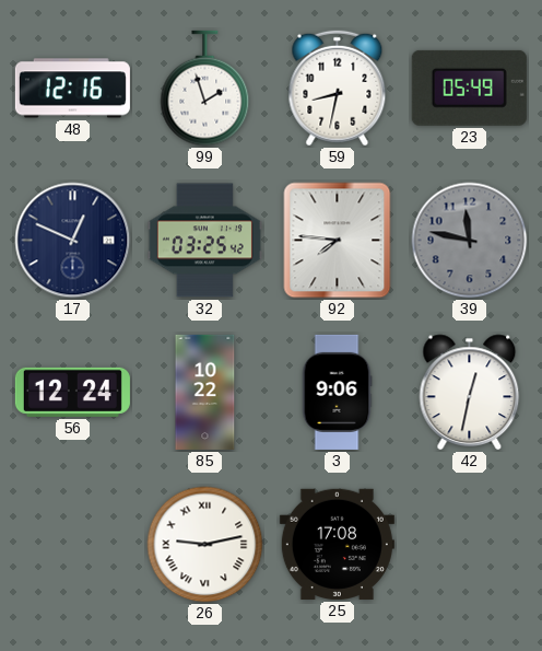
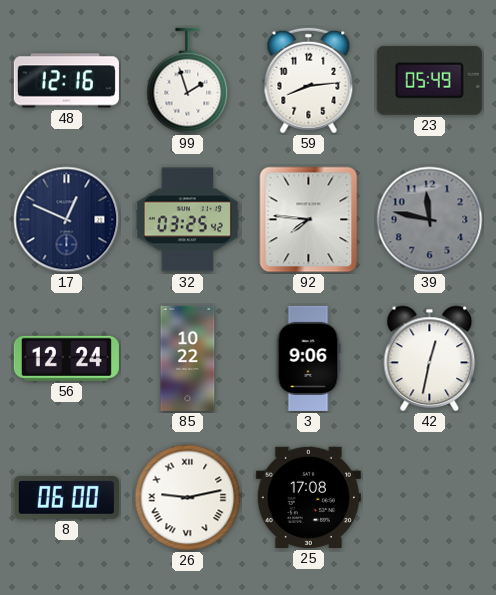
59: 8:32 -> 8:14
8: none -> 06:00
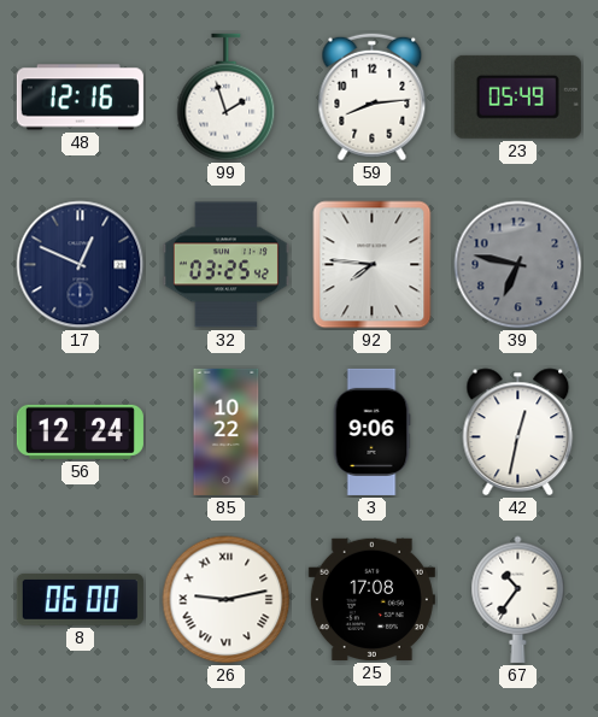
39: 11:47 -> 6:47
67: none -> 10:36
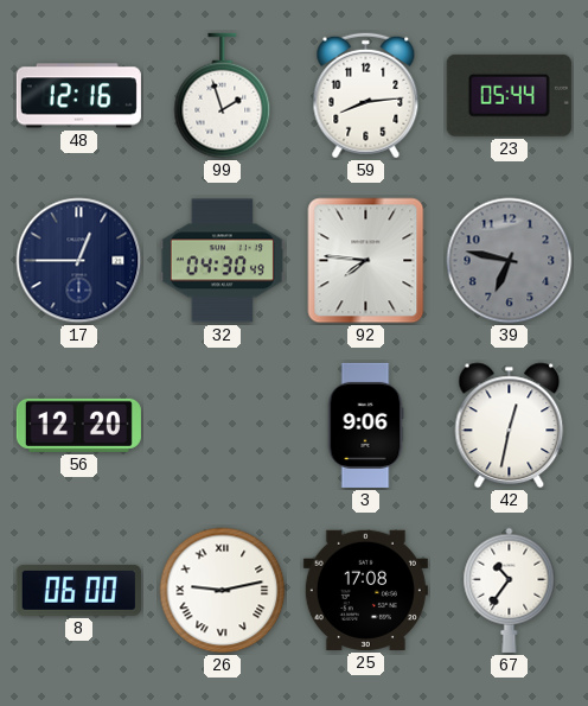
23: 05:49 -> 05:44
17: 12:49 -> 12:45
32: 03:25 -> 04:30
56: 12:24 -> 12:20
85: 10:22 -> none
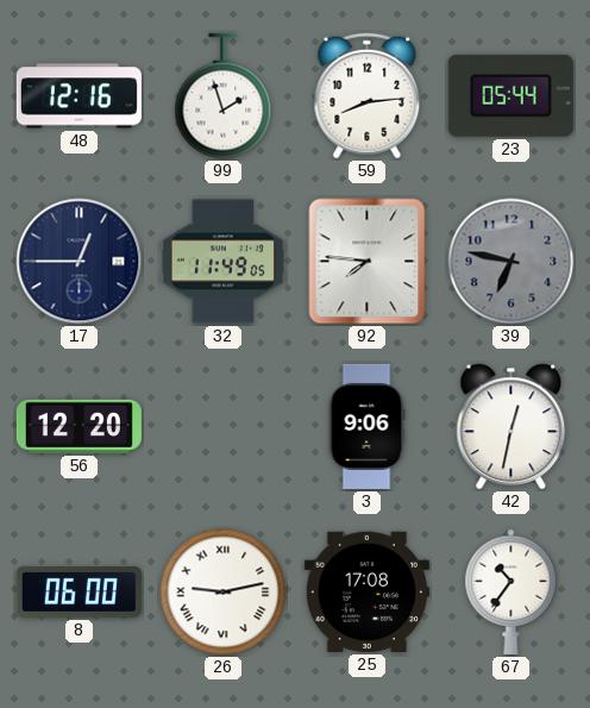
32: 04:30 -> 11:49
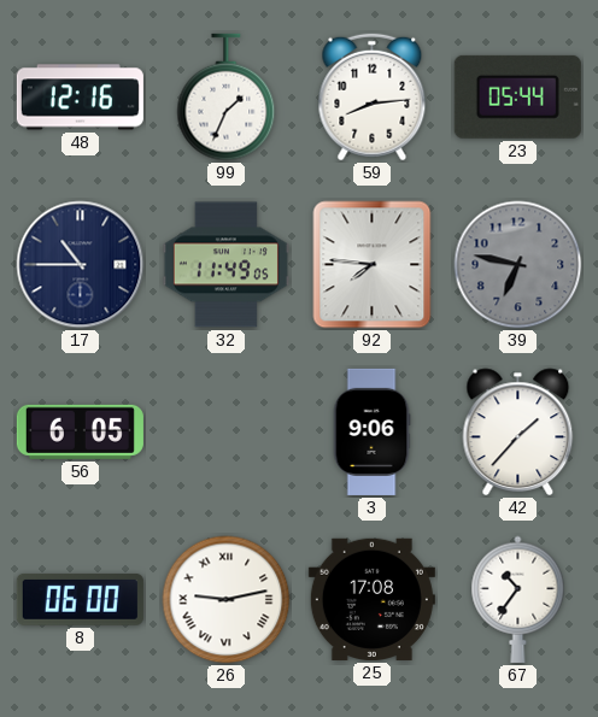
99: 1:57 -> 1:34
17: 12:45 -> 10:45
56: 12:20 -> 6:05
42: 12:32 -> 1:37
